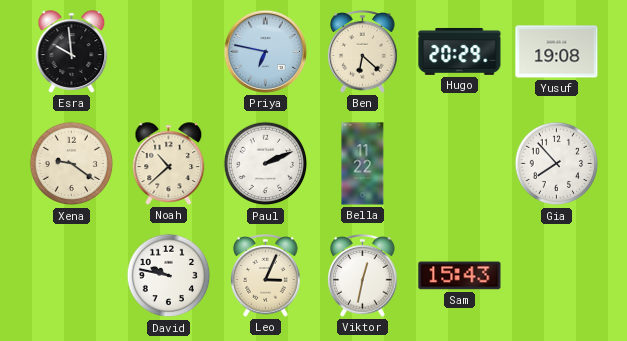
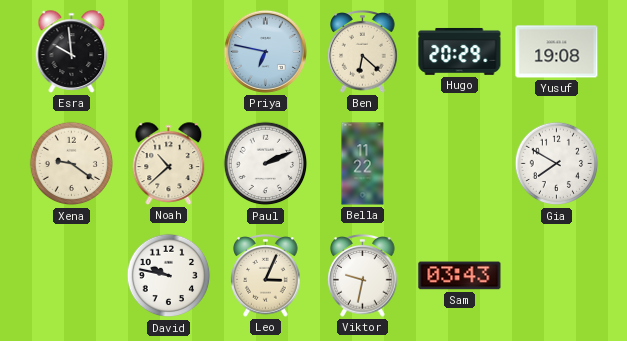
Gia: 7:53 -> 7:50
Viktor: 12:32 -> 9:32
Sam: 15:43 -> 03:43
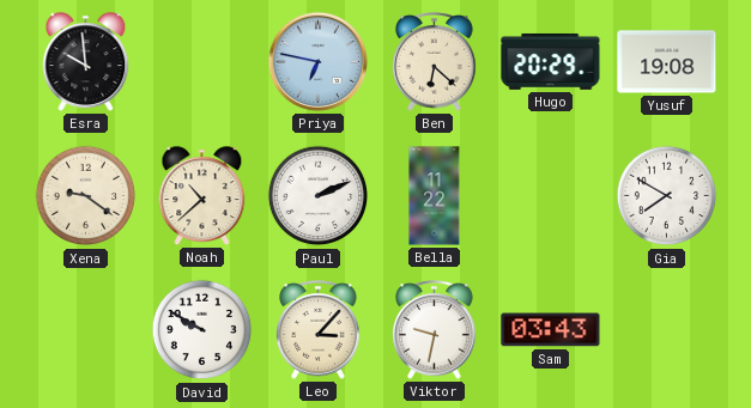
David: 9:47 -> 9:50
Leo: 3:04 -> 3:07
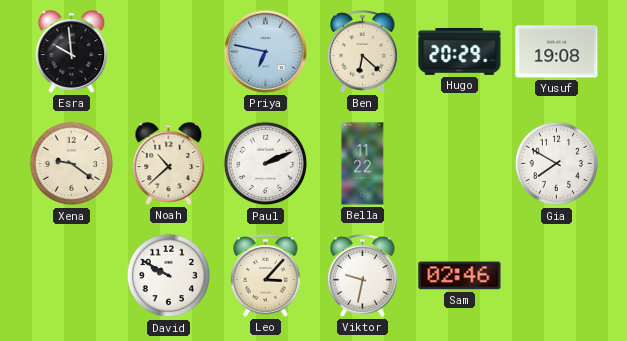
Sam: 03:43 -> 02:46
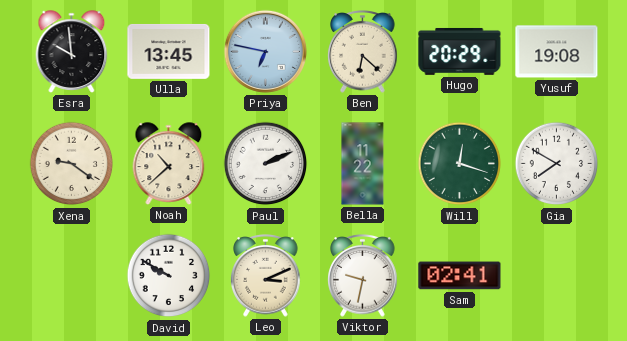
Ulla: none -> 13:45
Will: none -> 12:18
Leo: 3:07 -> 3:11
Sam: 02:46 -> 02:41
